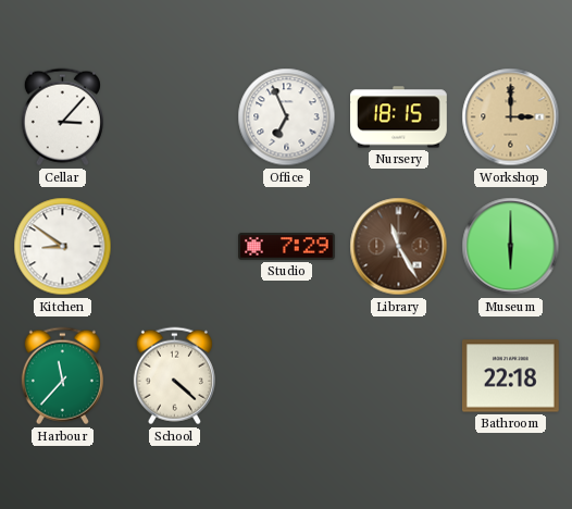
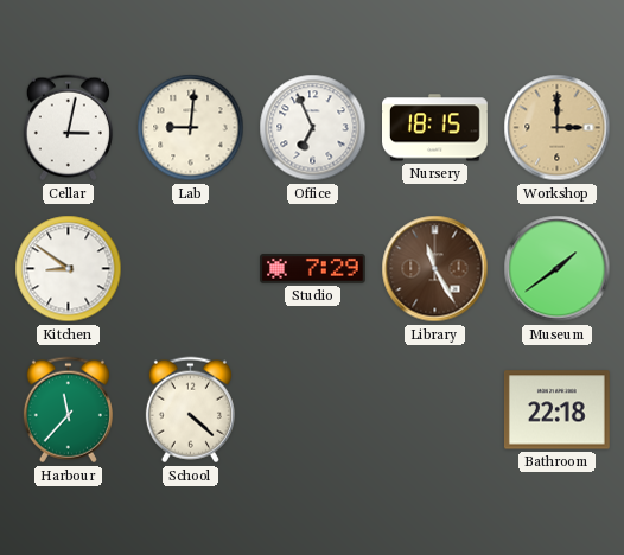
Cellar: 3:07 -> 3:02
Lab: none -> 9:01
Museum: 6:00 -> 1:39
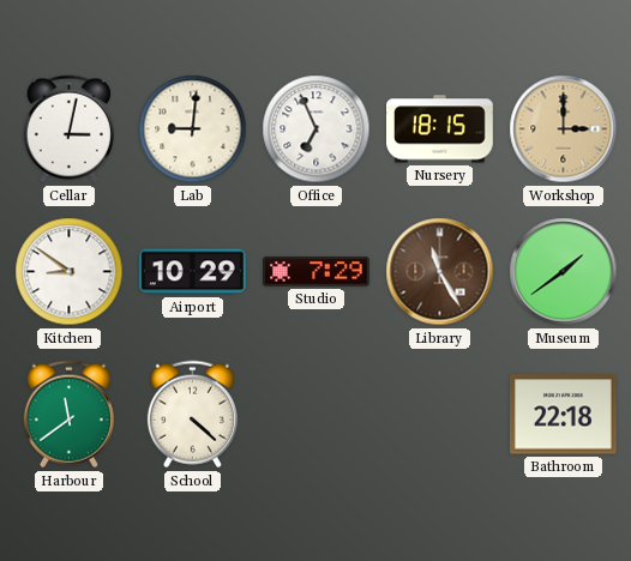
Airport: none -> 10:29
Harbour: 11:37 -> 11:39
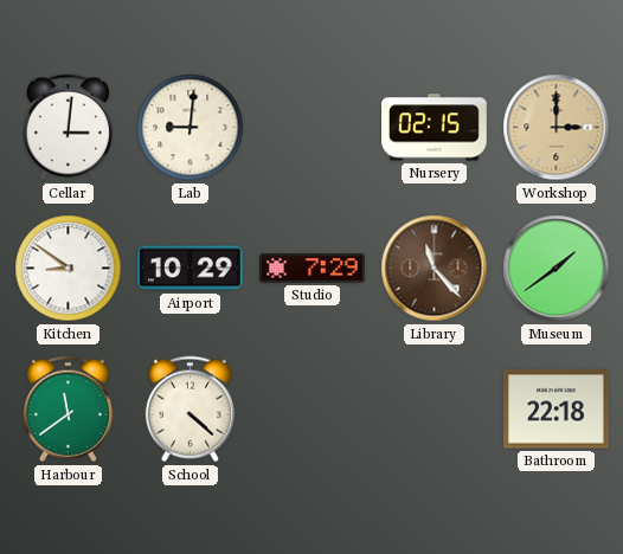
Cellar: 3:02 -> 3:01
Office: 6:56 -> none
Nursery: 18:15 -> 02:15
Library: 11:25 -> 11:23
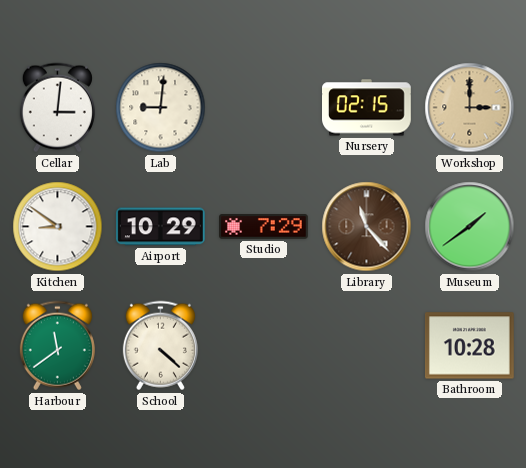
Bathroom: 22:18 -> 10:28
